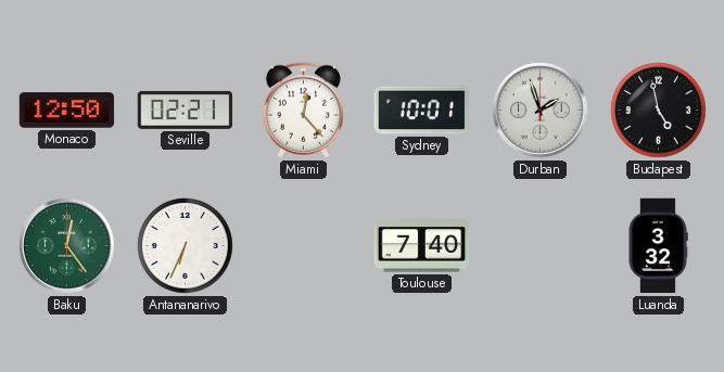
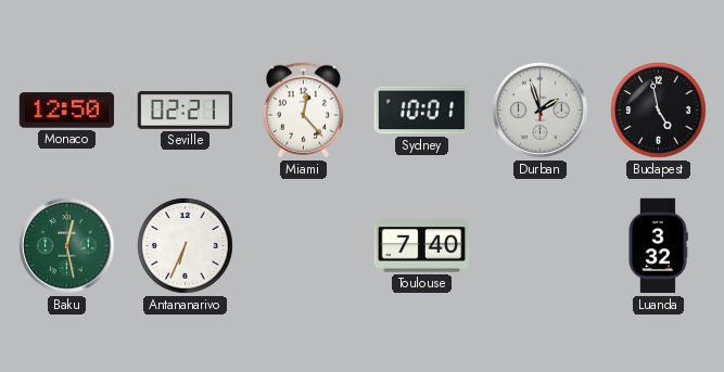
Baku: 12:24 -> 12:28
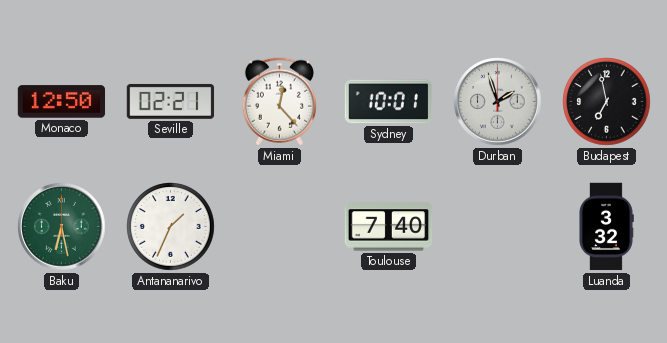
Budapest: 4:58 -> 6:58
Baku: 12:28 -> 6:28
Antananarivo: 6:34 -> 1:34
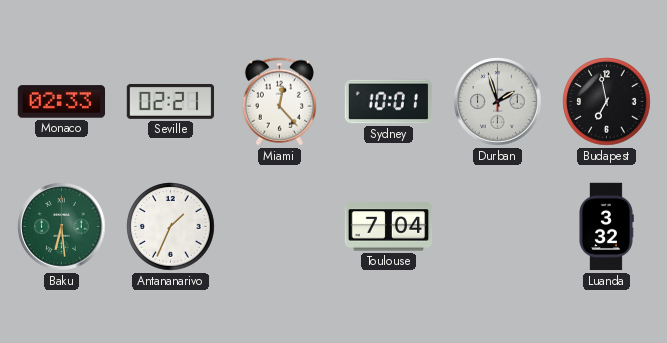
Monaco: 12:50 -> 02:33
Baku: 6:28 -> 6:29
Toulouse: 7:40 -> 7:04
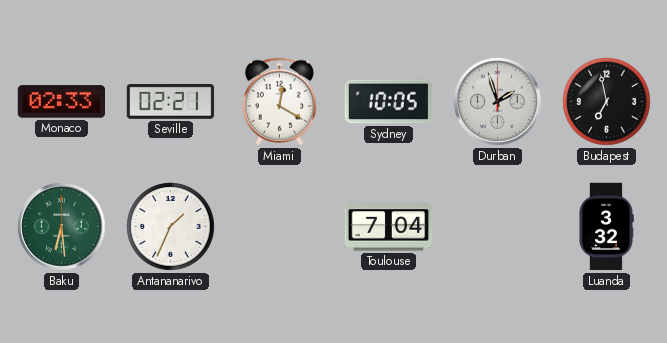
Miami: 12:23 -> 12:20
Sydney: 10:01 -> 10:05
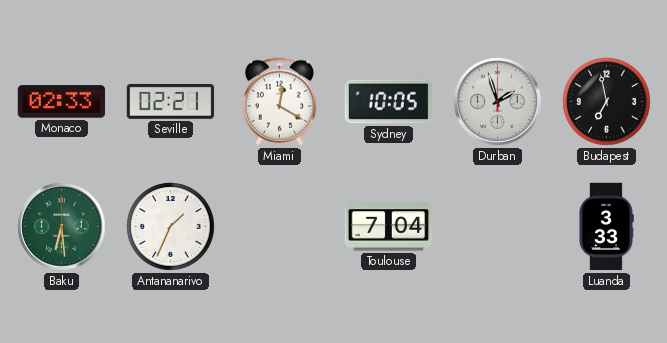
Luanda: 3:32 -> 3:33
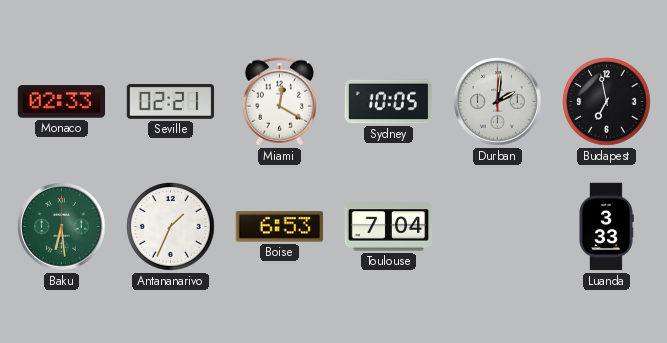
Durban: 1:57 -> 2:01
Boise: none -> 6:53
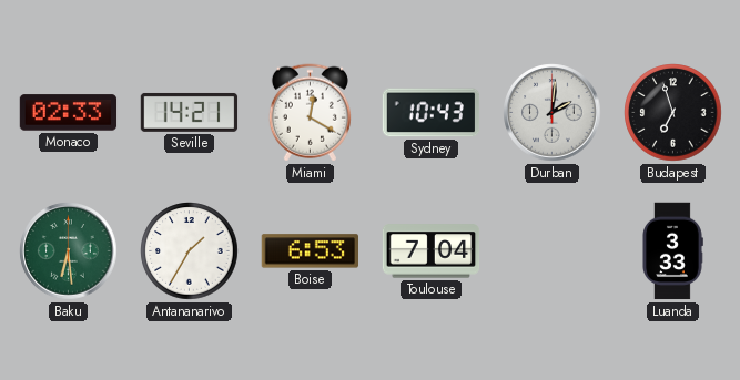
Seville: 02:21 -> 14:21
Sydney: 10:05 -> 10:43
Budapest: 6:58 -> 6:57
Antananarivo: 1:34 -> 1:35
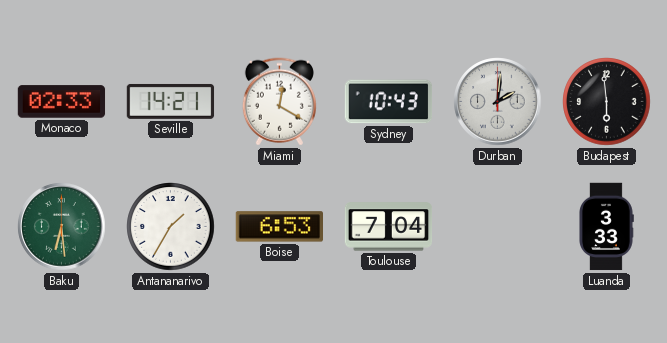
Budapest: 6:57 -> 5:59
